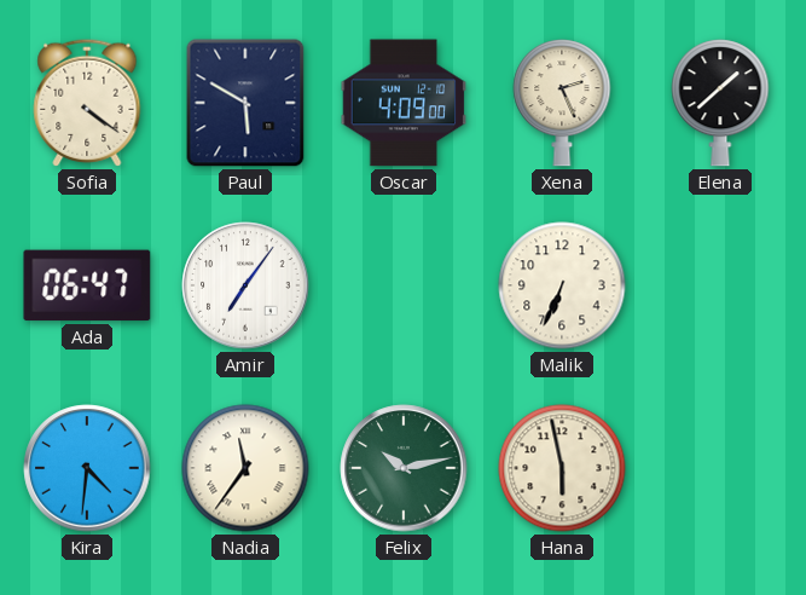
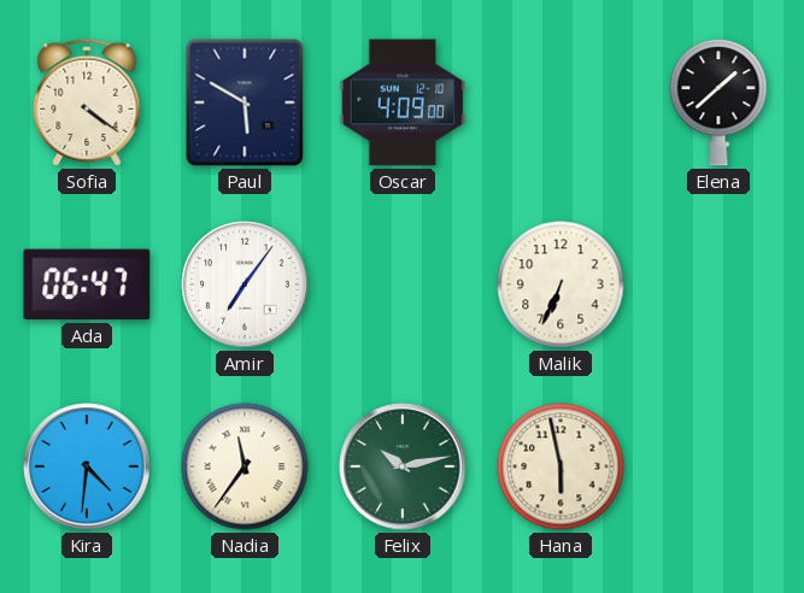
Xena: 2:26 -> none
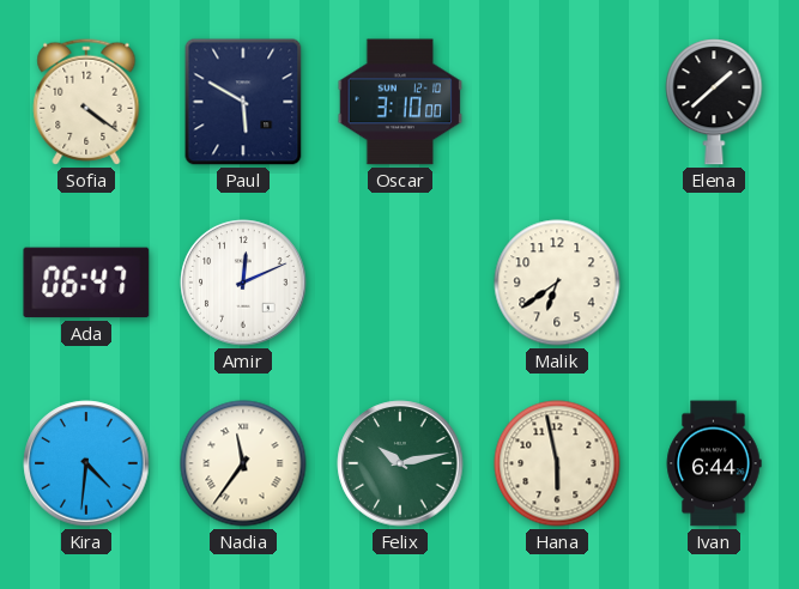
Oscar: 4:09 -> 3:10
Amir: 7:06 -> 12:11
Malik: 6:34 -> 6:39
Ivan: none -> 6:44
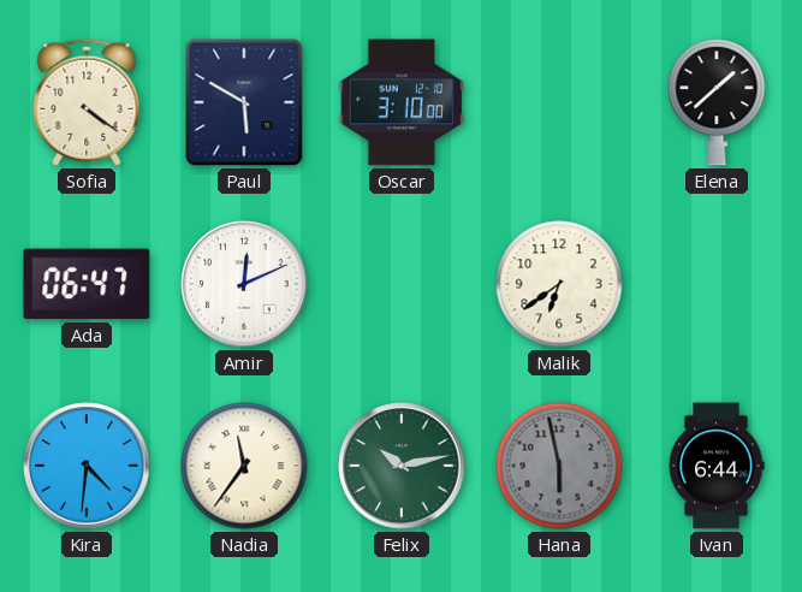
Hana dial: cream -> grey
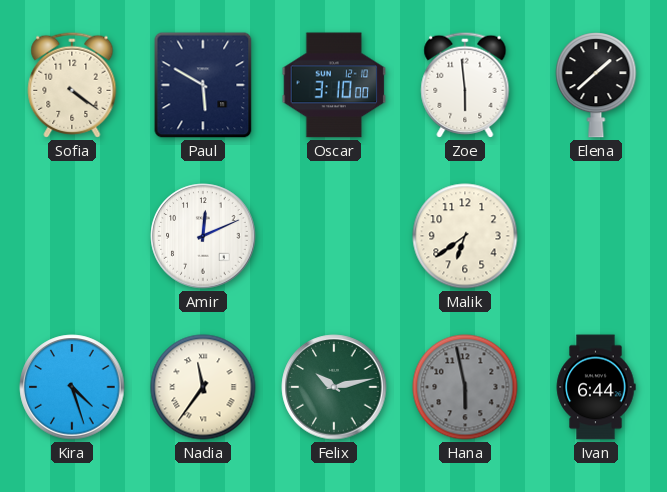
Zoe: none -> 5:59
Ada: 06:47 -> none
Kira: 4:31 -> 4:27
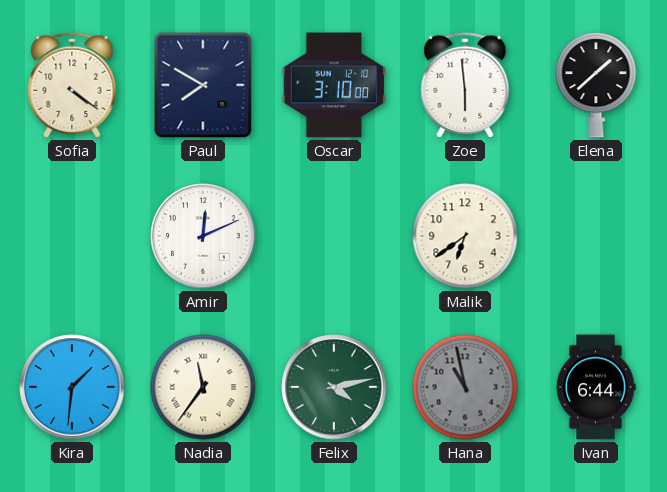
Paul: 5:50 -> 7:50
Kira: 4:27 -> 1:31
Felix: 10:13 -> 4:13
Hana: 5:58 -> 10:58
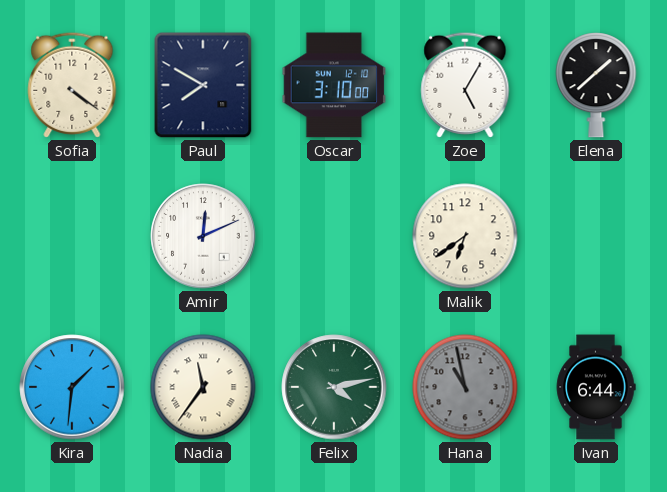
Zoe: 5:59 -> 5:05
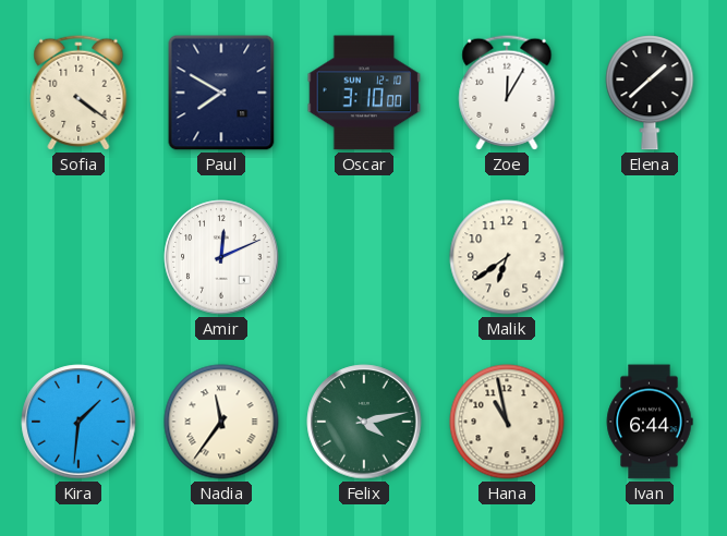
Zoe: 5:05 -> 12:05
Hana dial: grey -> cream
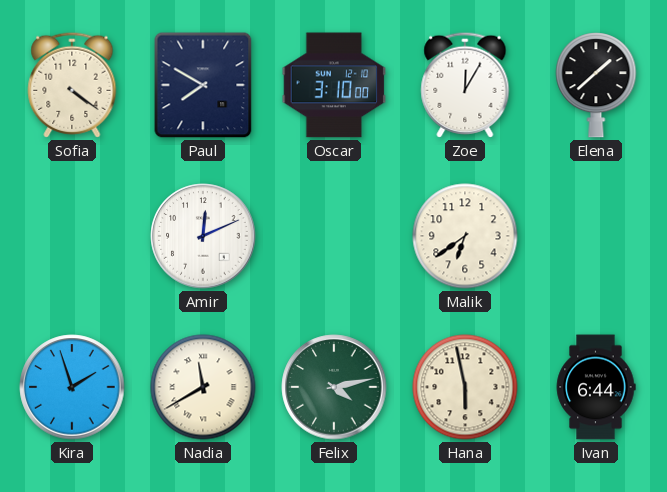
Kira: 1:31 -> 1:57
Nadia: 11:36 -> 11:40
Hana: 10:58 -> 5:58
